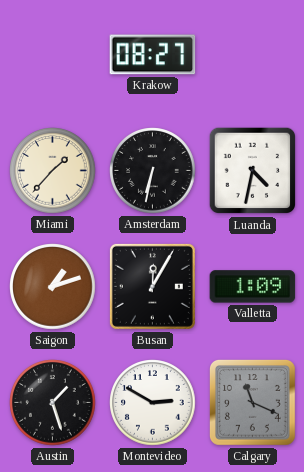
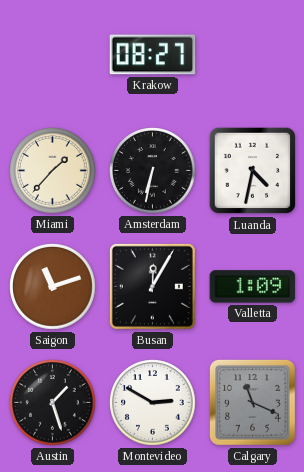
Saigon: 1:12 -> 11:12
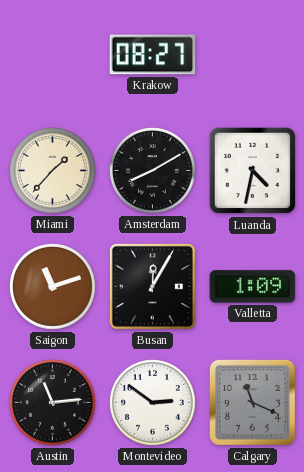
Amsterdam: 6:32 -> 8:10
Austin: 1:27 -> 11:14
Montevideo: 2:50 -> 2:51
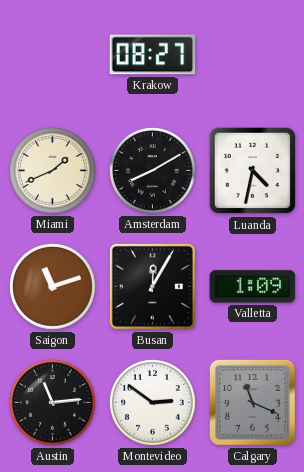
Miami: 1:37 -> 1:41
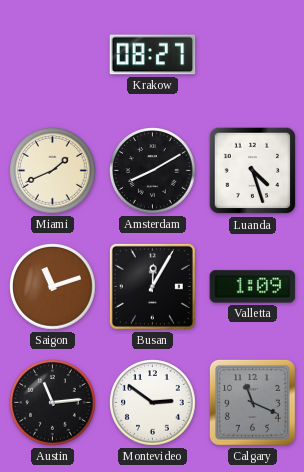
Luanda: 4:32 -> 4:27
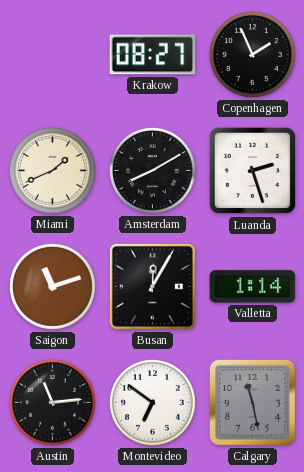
Copenhagen: none -> 1:56
Luanda: 4:27 -> 2:27
Valletta: 1:09 -> 1:14
Montevideo: 2:51 -> 6:51
Calgary: 11:19 -> 11:28
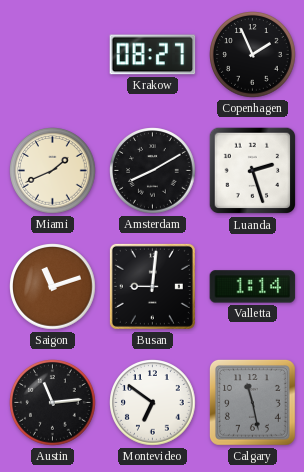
Busan: 12:05 -> 9:01
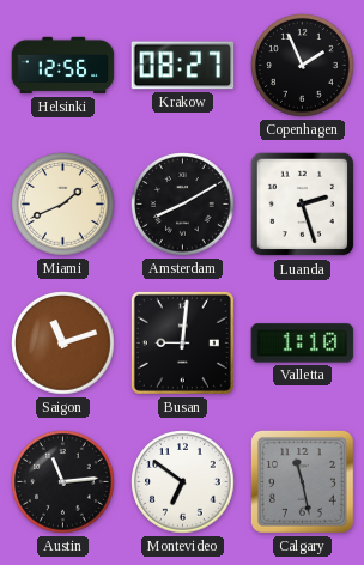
Helsinki: none -> 12:56
Valletta: 1:14 -> 1:10
